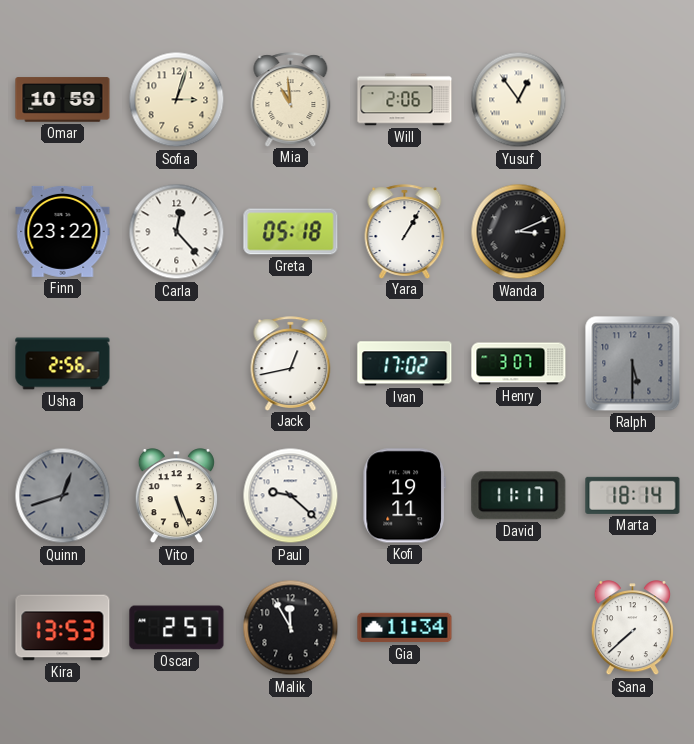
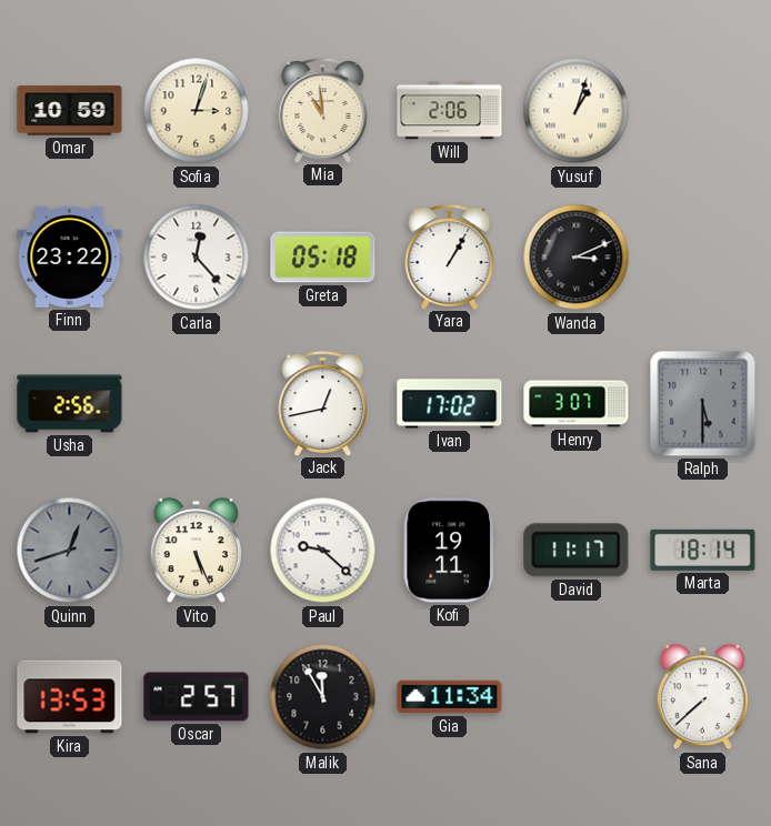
Yusuf: 12:54 -> 1:03
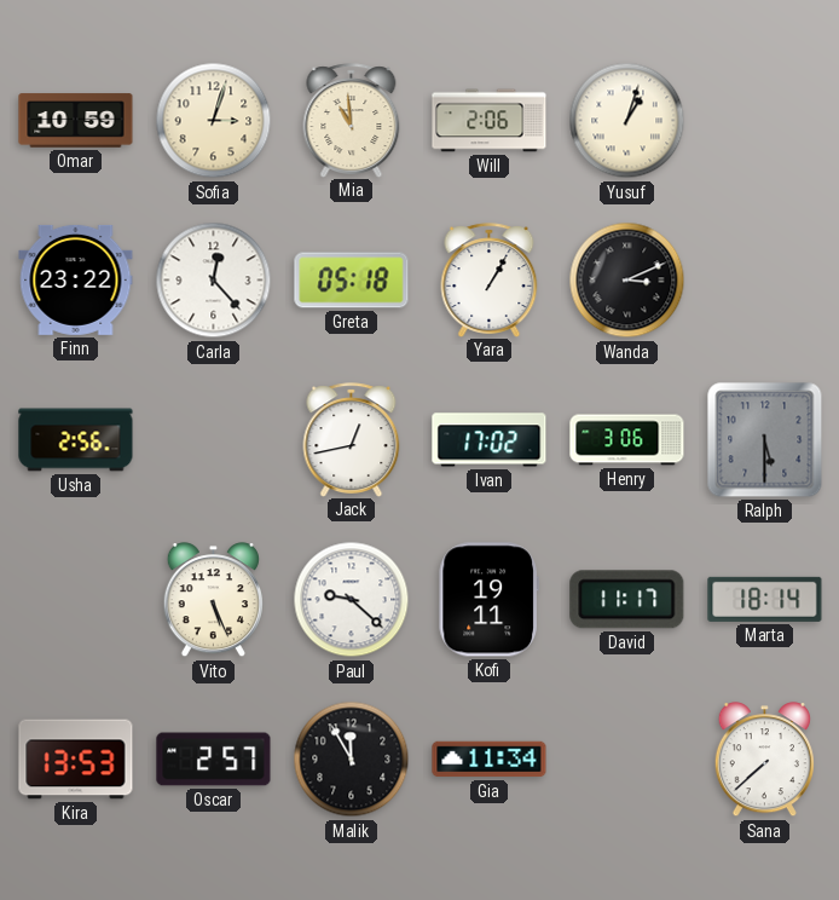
Henry: 3:07 -> 3:06
Quinn: 12:42 -> none
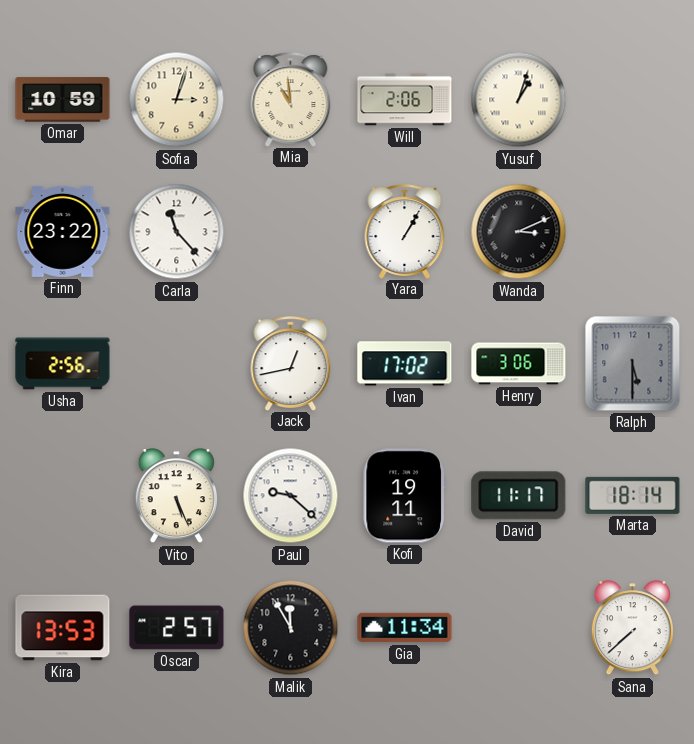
Carla: 12:23 -> 11:23
Greta: 05:18 -> none
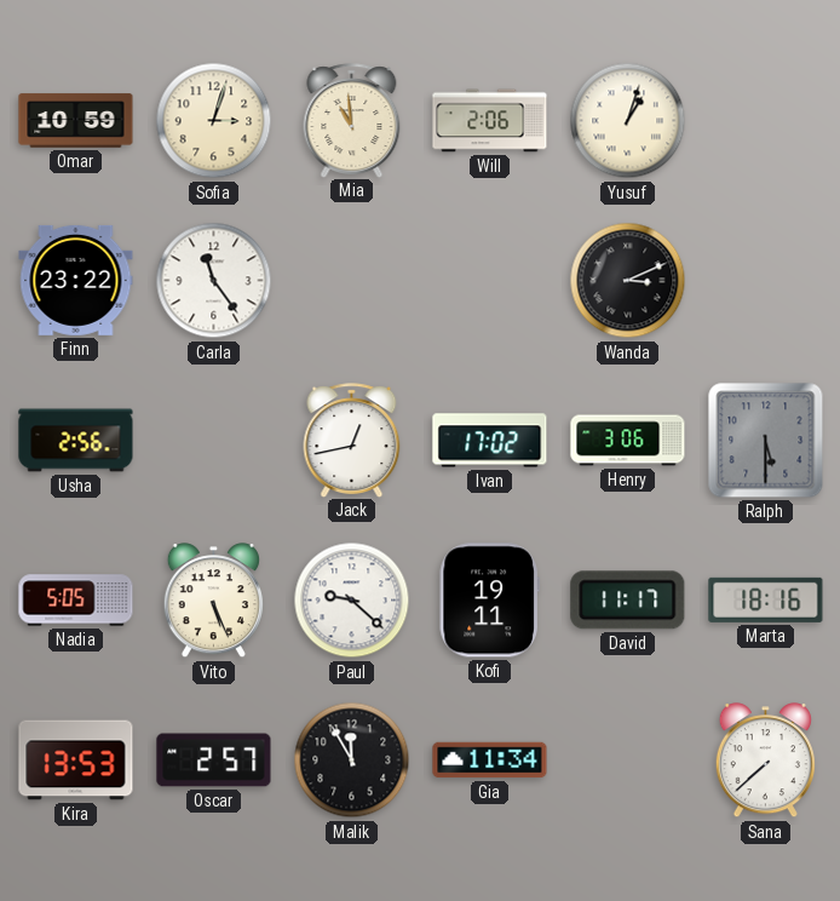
Carla: 11:23 -> 11:24
Yara: 1:05 -> none
Nadia: none -> 5:05
Marta: 18:14 -> 18:16
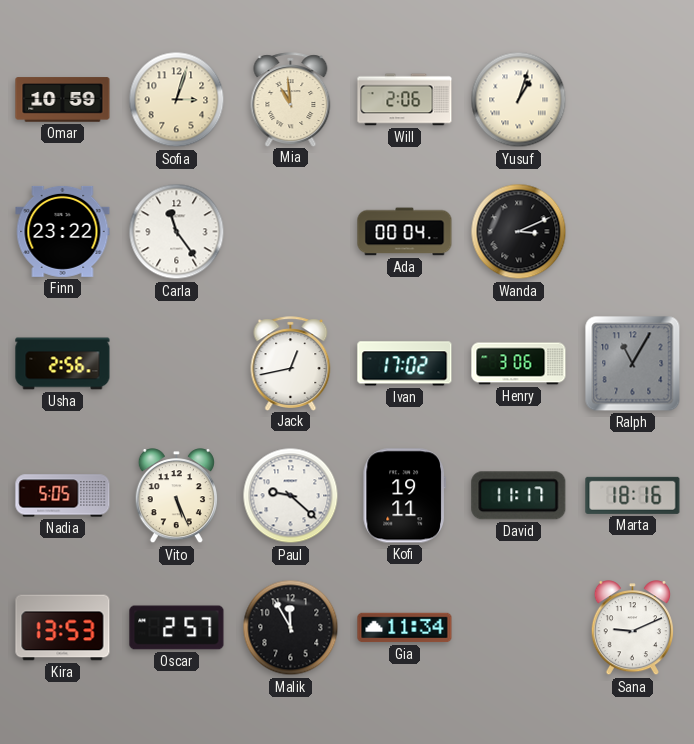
Ada: none -> 00:04
Ralph: 5:30 -> 11:05
Sana: 7:38 -> 9:11
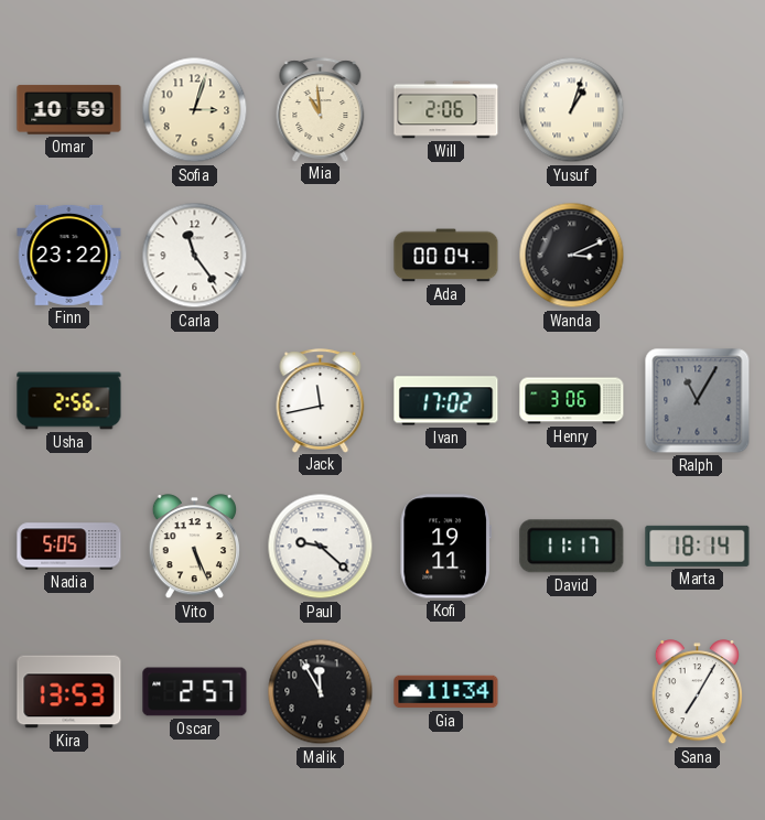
Jack: 12:43 -> 11:43
Marta: 18:16 -> 18:14
Sana: 9:11 -> 7:05
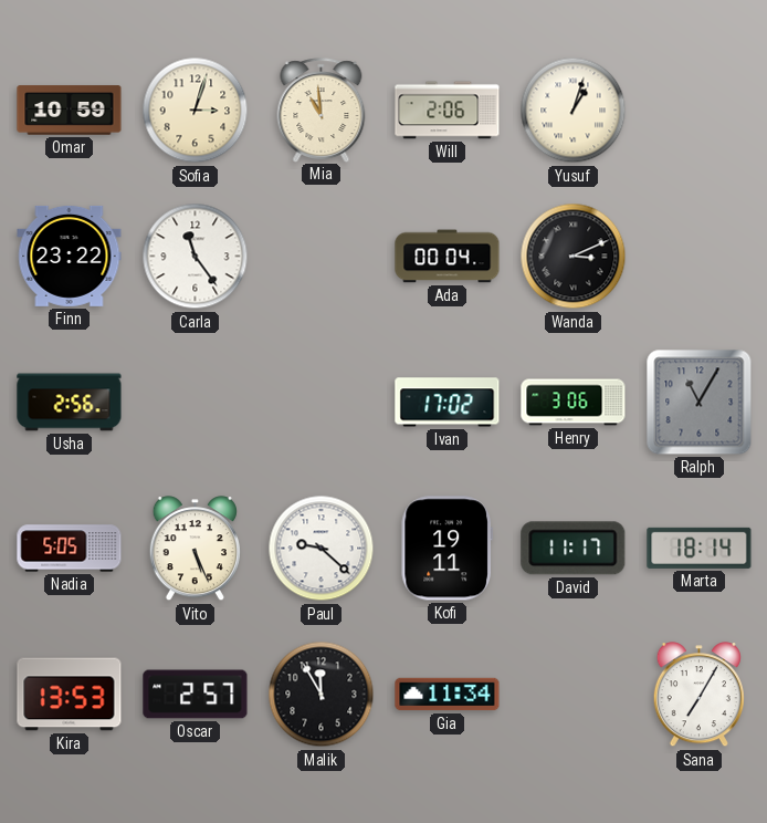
Jack: 11:43 -> none
